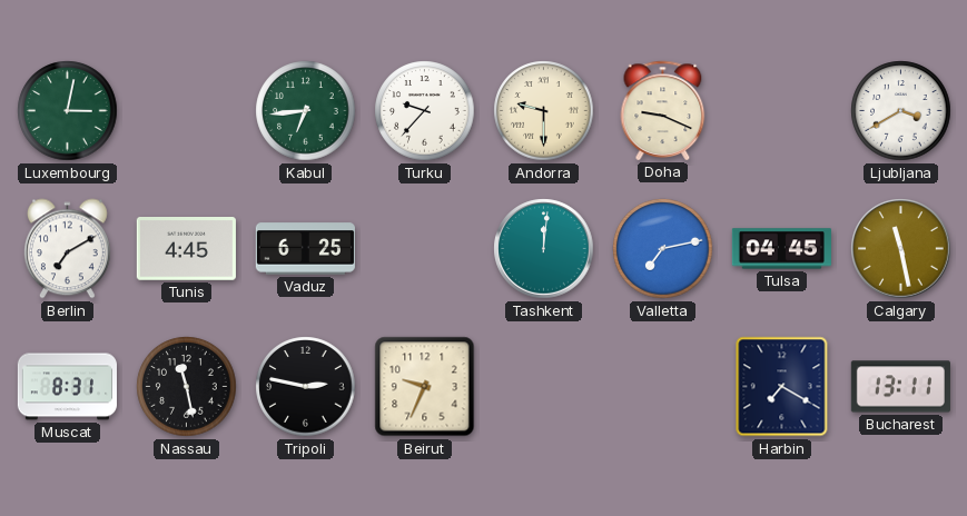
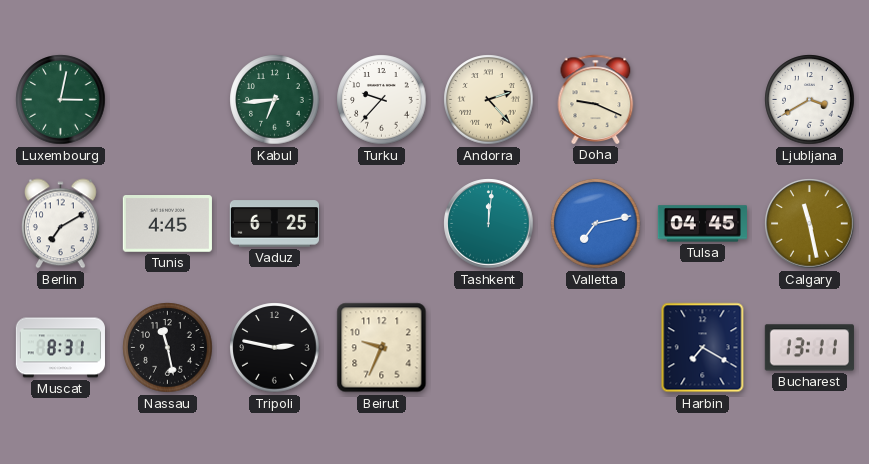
Andorra: 9:30 -> 2:23
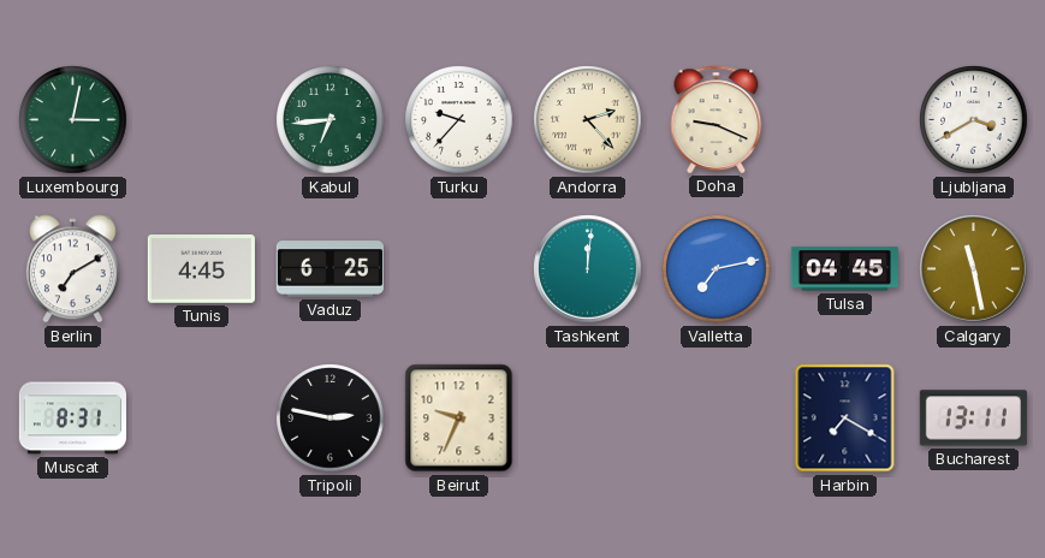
Nassau: 11:28 -> none
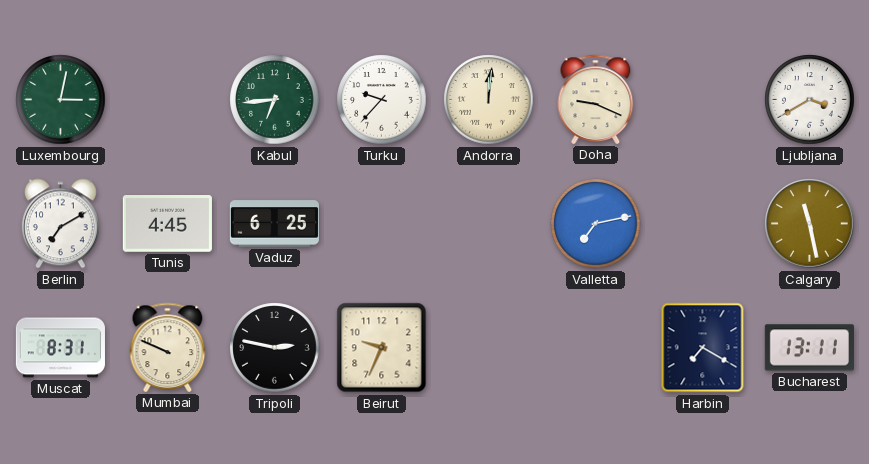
Andorra: 2:23 -> 12:01
Tashkent: 12:01 -> none
Tulsa: 04:45 -> none
Mumbai: none -> 9:49
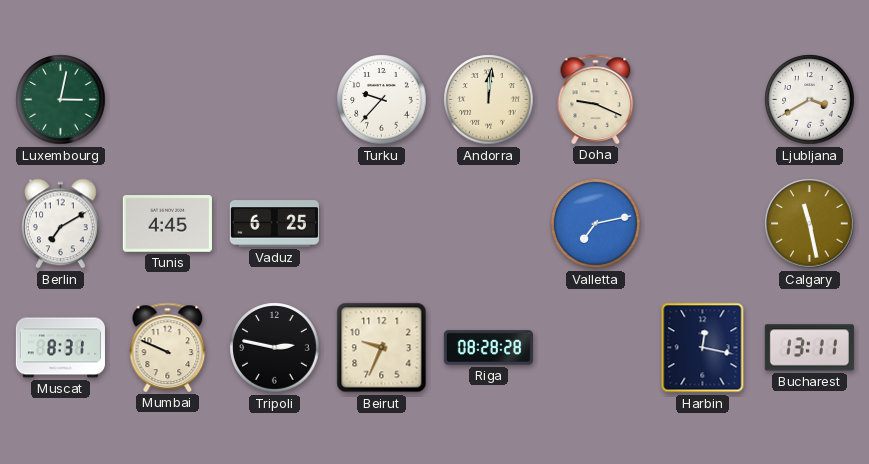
Kabul: 6:44 -> none
Riga: none -> 08:28
Harbin: 7:20 -> 12:17
